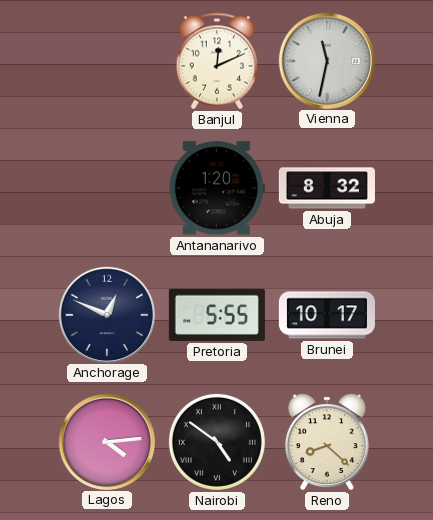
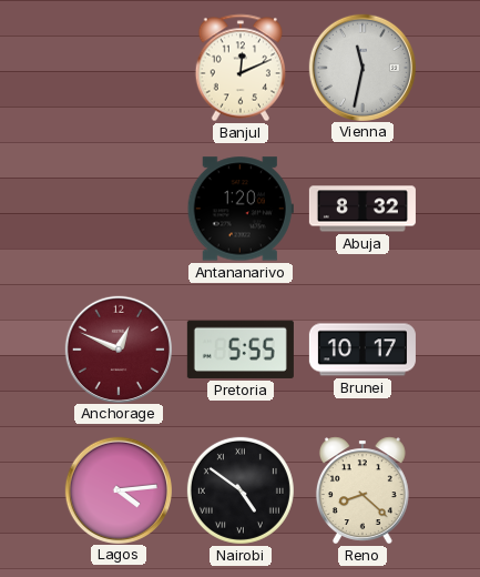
Anchorage dial: navy -> burgundy
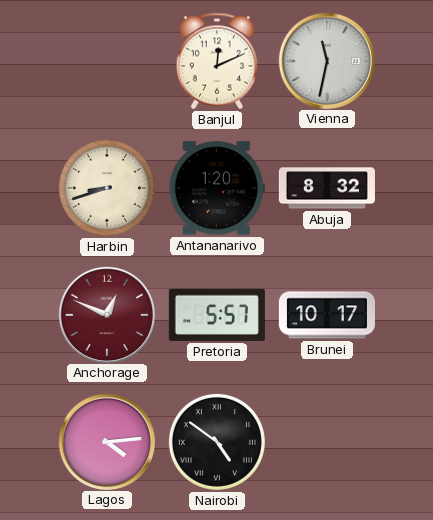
Harbin: none -> 8:42
Pretoria: 5:55 -> 5:57
Reno: 8:22 -> none
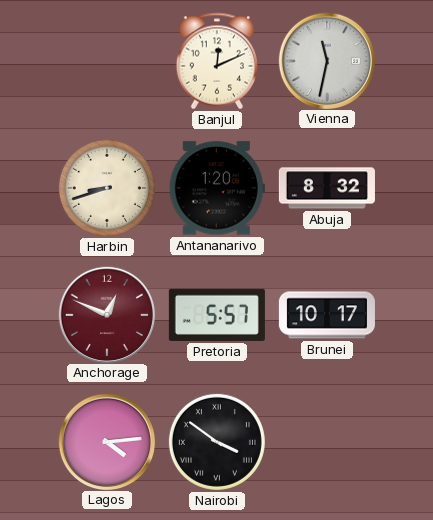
Nairobi: 4:51 -> 3:51
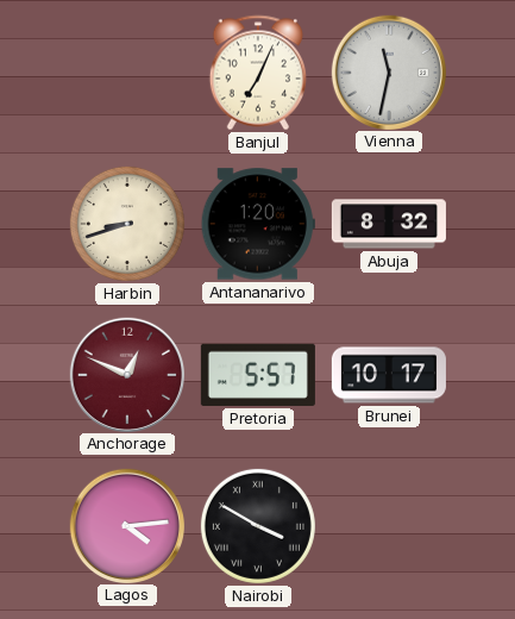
Banjul: 12:11 -> 7:04
Nairobi: 3:51 -> 3:50
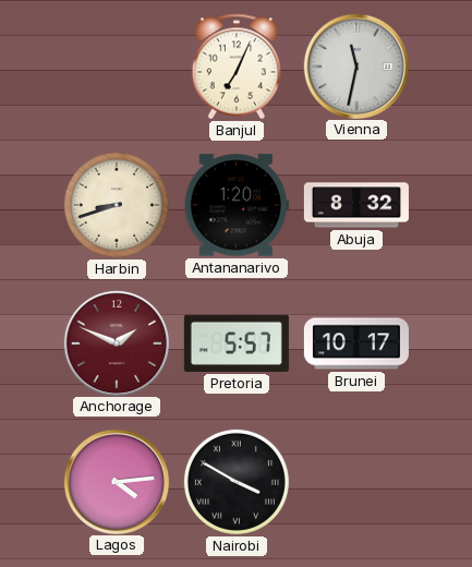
Anchorage: 12:49 -> 1:49
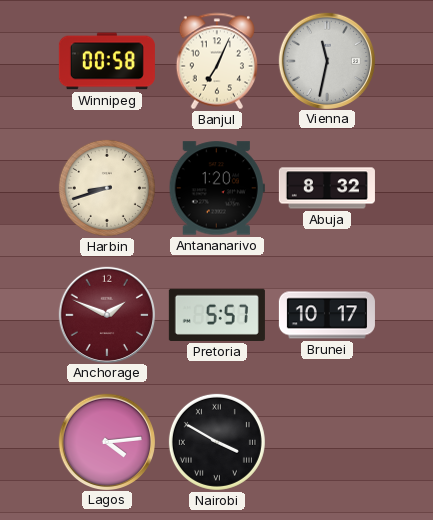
Winnipeg: none -> 00:58
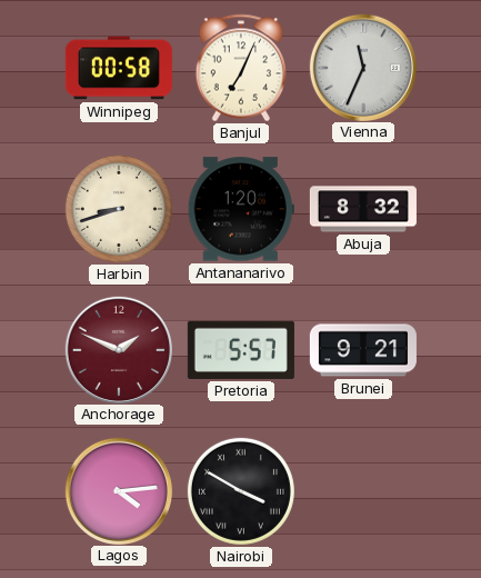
Vienna: 11:32 -> 11:34
Brunei: 10:17 -> 9:21
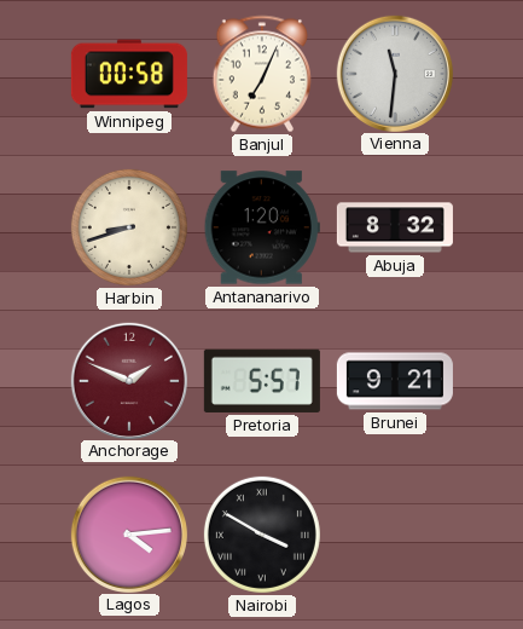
Vienna: 11:34 -> 11:31
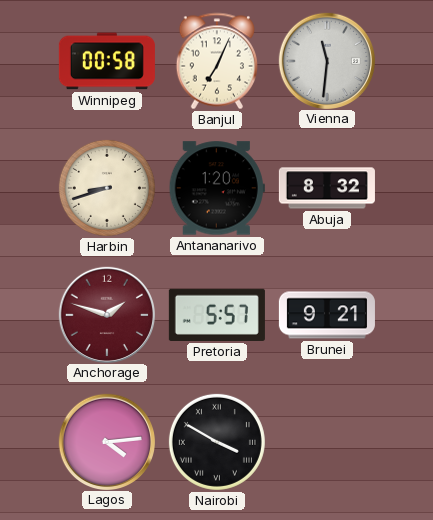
Anchorage: 1:49 -> 1:48
